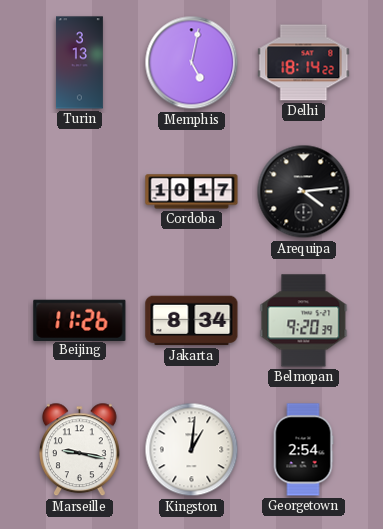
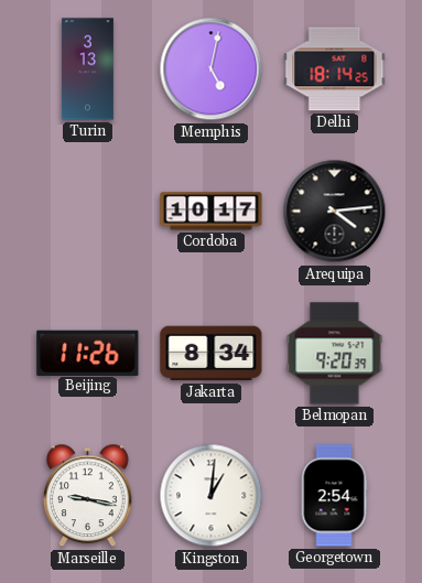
Delhi: 18:14:22 -> 18:14:25
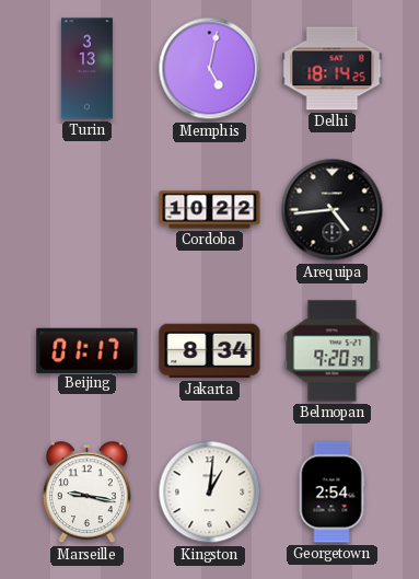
Cordoba: 10:17 -> 10:22
Arequipa: 4:14 -> 4:44
Beijing: 11:26 -> 01:17
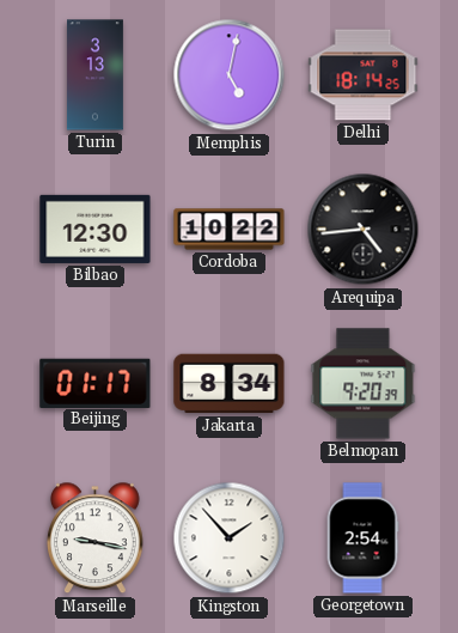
Bilbao: none -> 12:30
Kingston: 1:01 -> 1:53
